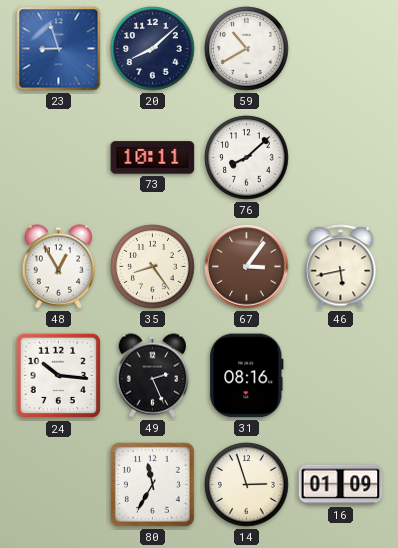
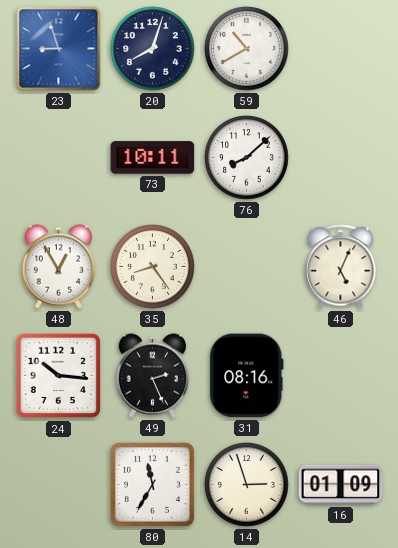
20: 8:08 -> 8:03
67: 3:06 -> none
46: 5:43 -> 5:04
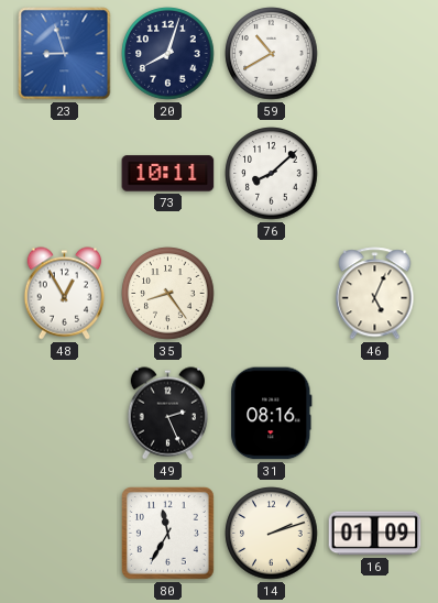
24: 10:16 -> none
14: 2:57 -> 2:12
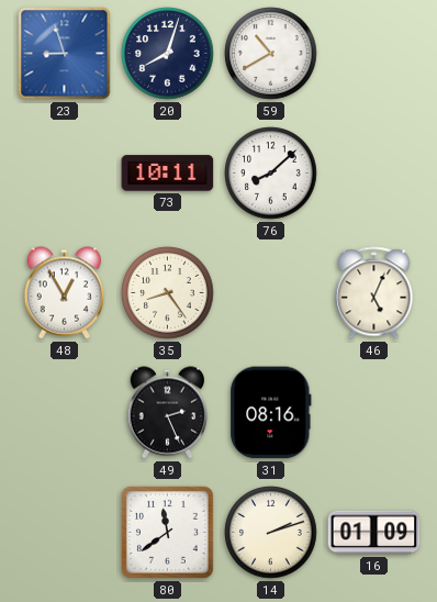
80: 11:35 -> 11:39
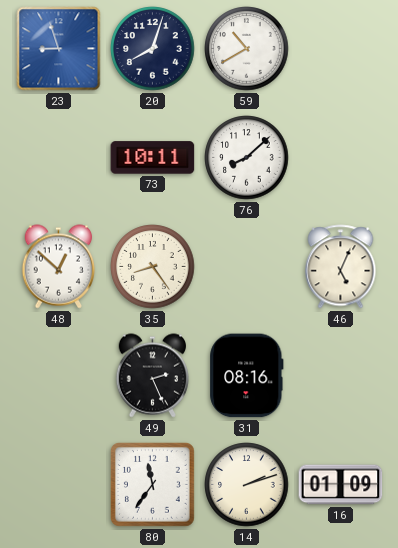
48: 12:55 -> 12:52
80: 11:39 -> 11:36
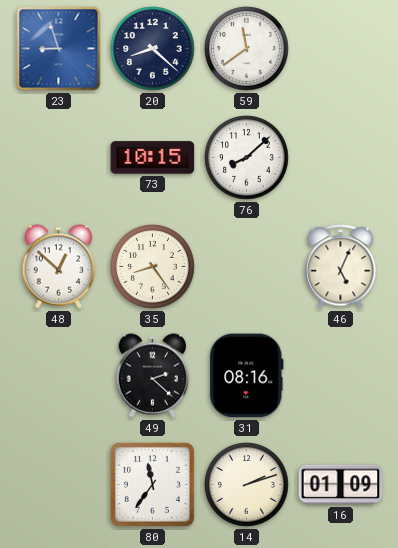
20: 8:03 -> 8:22
59: 10:40 -> 11:39
73: 10:11 -> 10:15
49: 2:26 -> 2:22
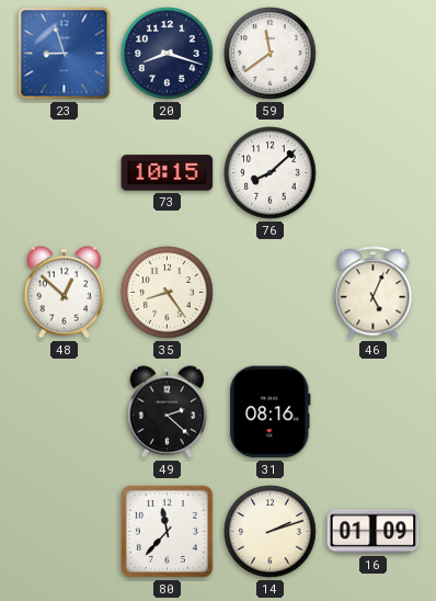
20: 8:22 -> 8:18
80: 11:36 -> 11:37
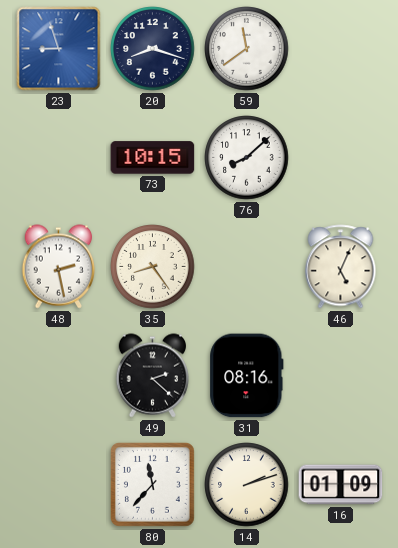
48: 12:52 -> 2:28
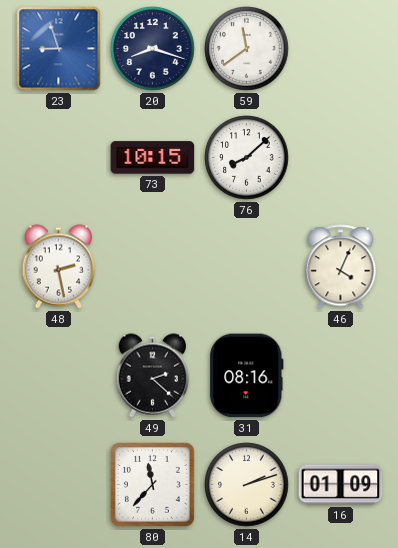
35: 8:24 -> none
46: 5:04 -> 4:04
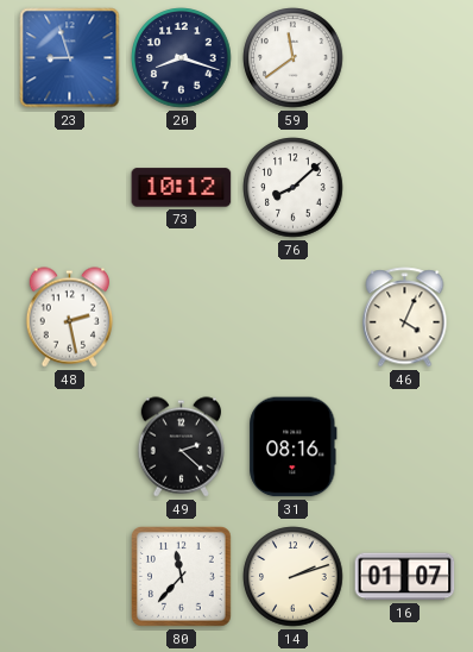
73: 10:15 -> 10:12
16: 01:09 -> 01:07
